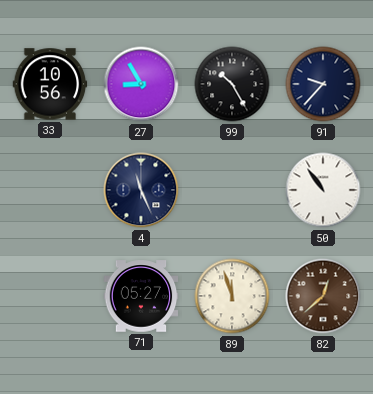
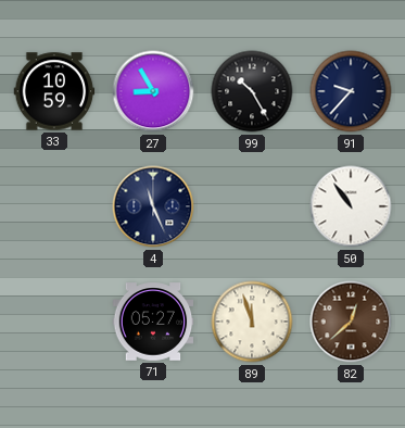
33: 10:56 -> 10:59
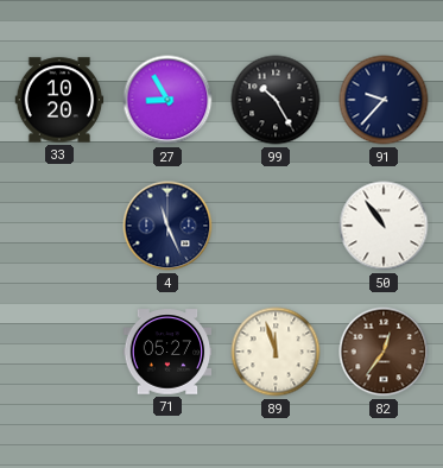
33: 10:59 -> 10:20
82: 12:38 -> 12:36
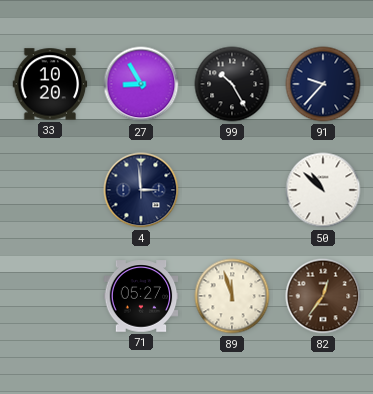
4: 11:26 -> 2:59
50: 10:54 -> 10:52
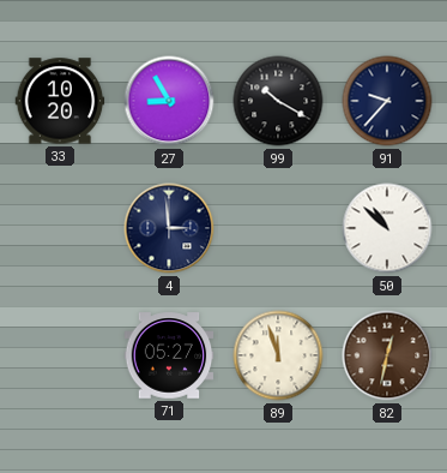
99: 10:25 -> 10:20
82: 12:36 -> 12:32
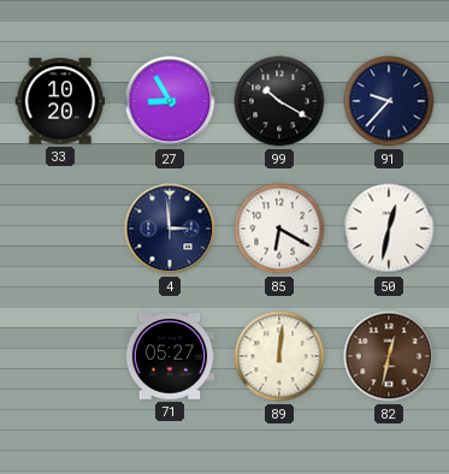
85: none -> 6:20
50: 10:52 -> 12:32
89: 11:57 -> 12:01
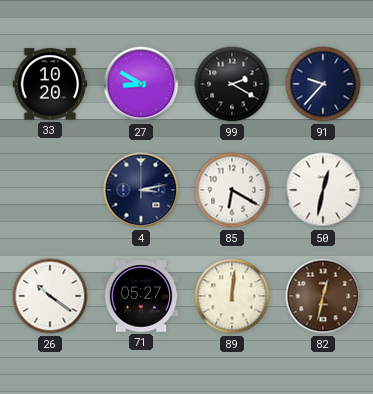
27: 8:55 -> 8:50
99: 10:20 -> 2:20
4: 2:59 -> 3:13
26: none -> 10:21
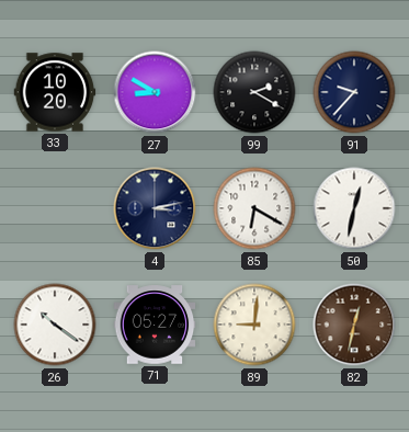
89: 12:01 -> 9:01
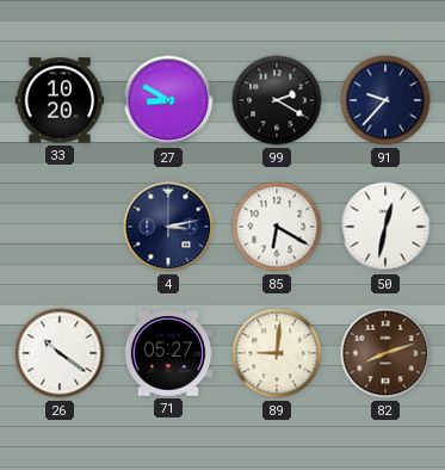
82: 12:32 -> 8:12
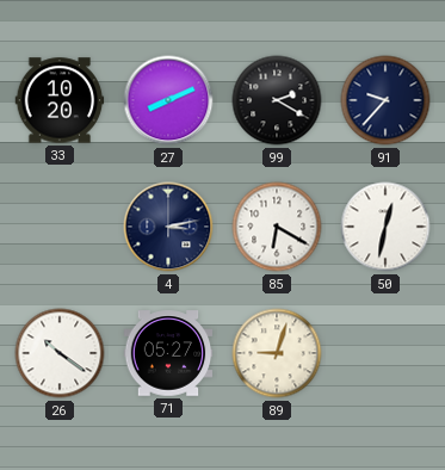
27: 8:50 -> 8:11
89: 9:01 -> 9:03
82: 8:12 -> none
